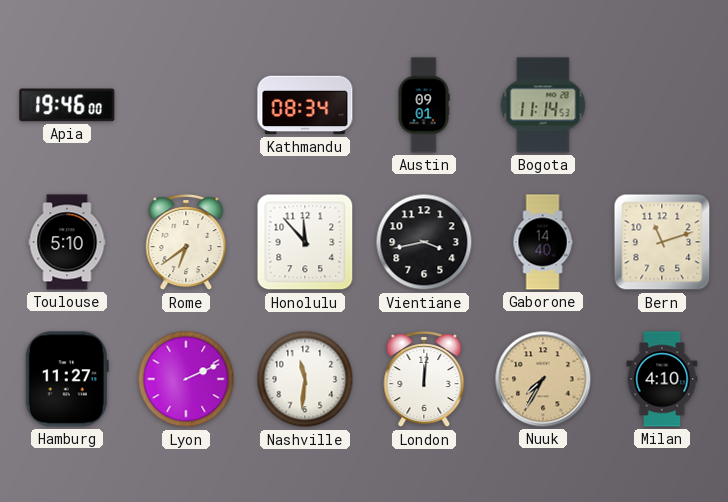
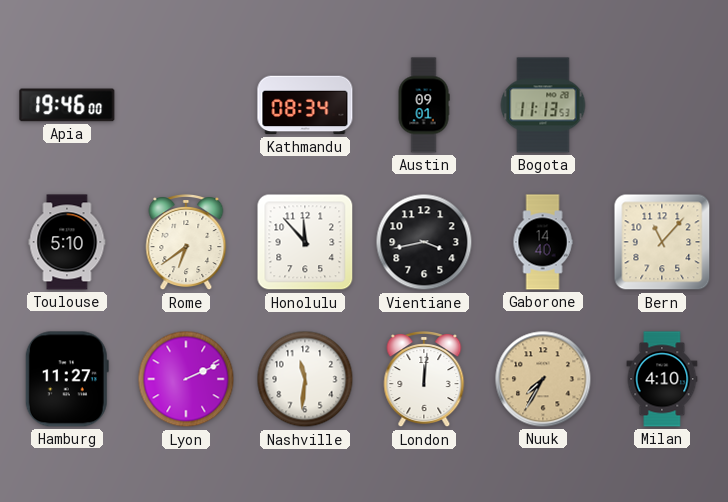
Bogota: 11:14 -> 11:13
Bern: 11:12 -> 11:07
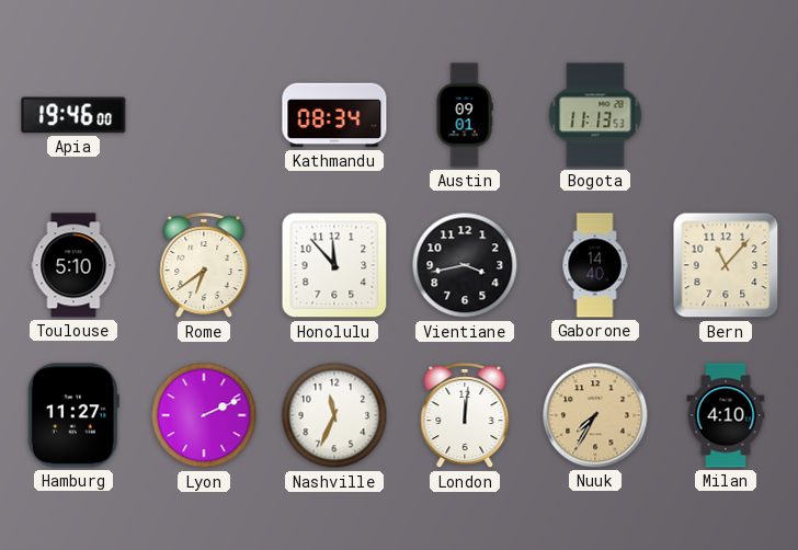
Nashville: 11:31 -> 11:34
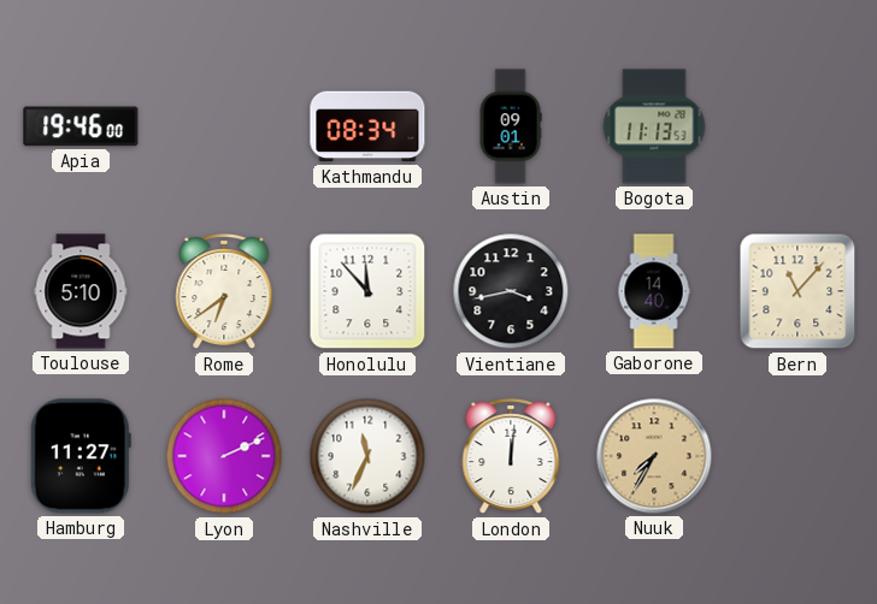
Milan: 4:10 -> none
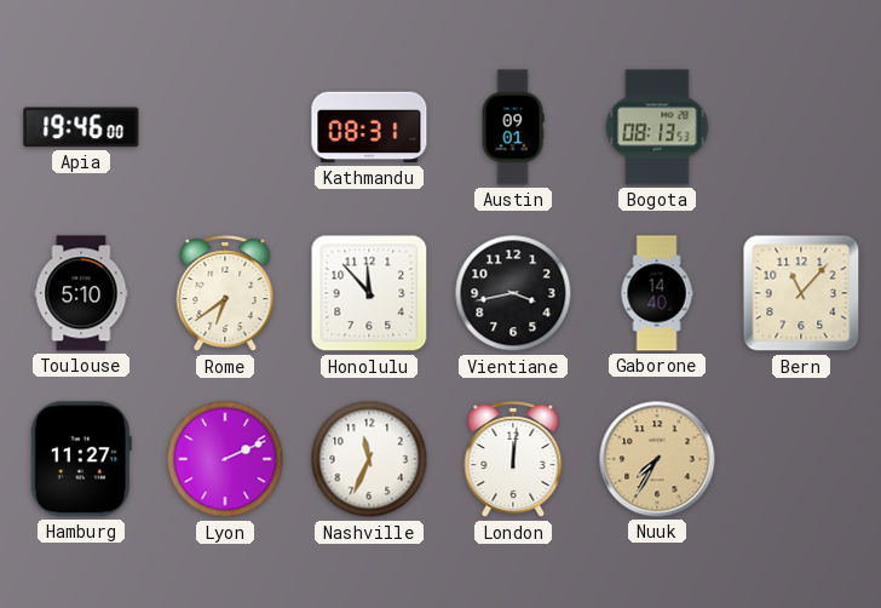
Kathmandu: 08:34 -> 08:31
Bogota: 11:13 -> 08:13
